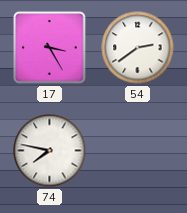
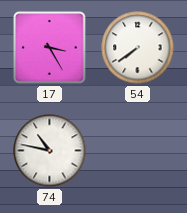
54: 2:39 -> 7:39
74: 7:47 -> 10:47
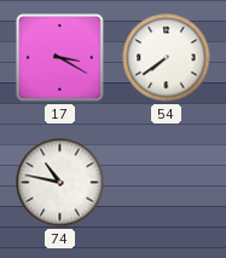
17: 3:25 -> 3:20
